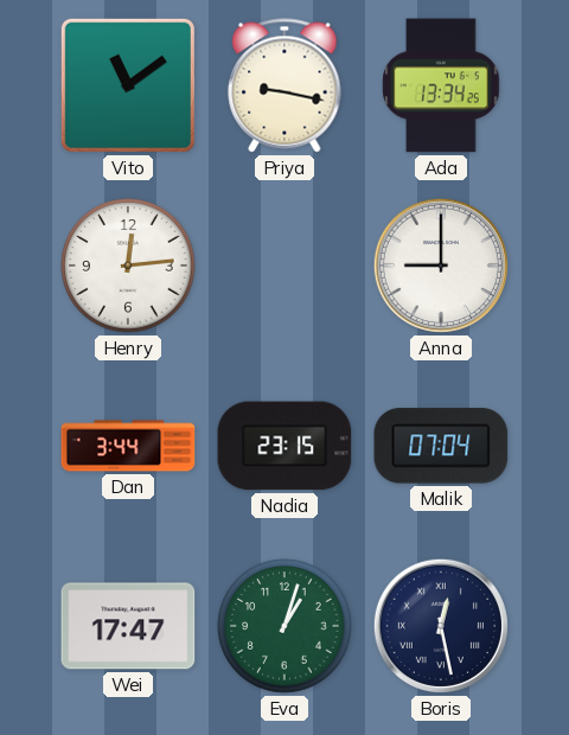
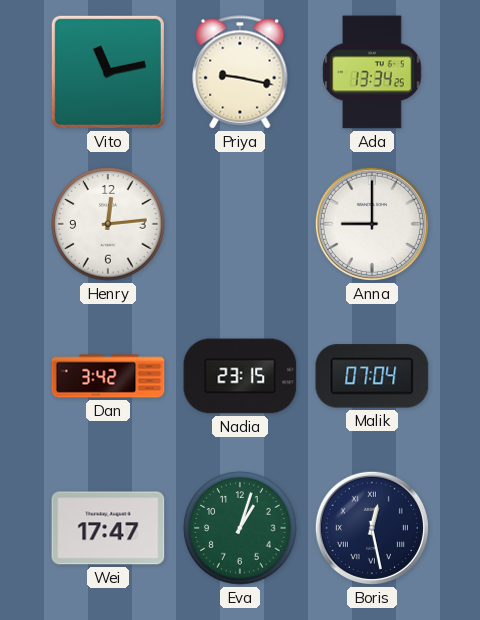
Vito: 11:09 -> 11:13
Dan: 3:44 -> 3:42
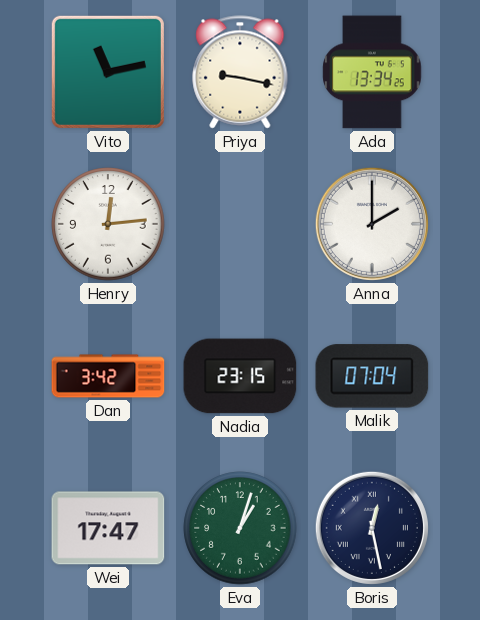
Anna: 9:00 -> 2:00
